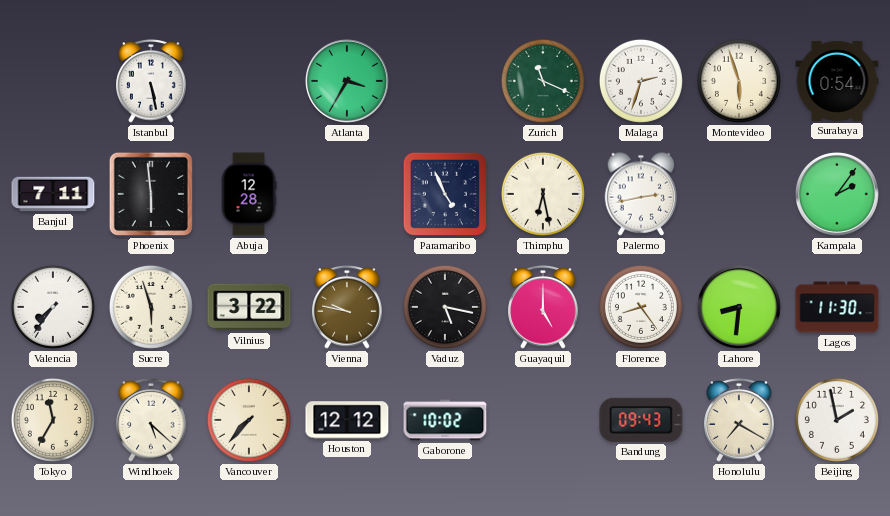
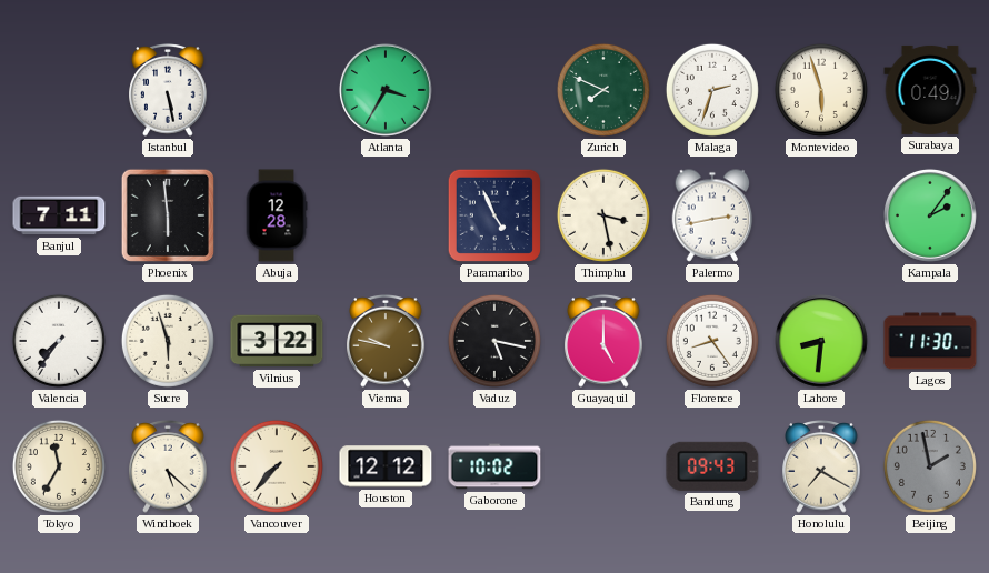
Zurich: 11:19 -> 7:49
Surabaya: 0:54 -> 0:49
Thimphu: 6:28 -> 3:28
Beijing dial: white -> grey
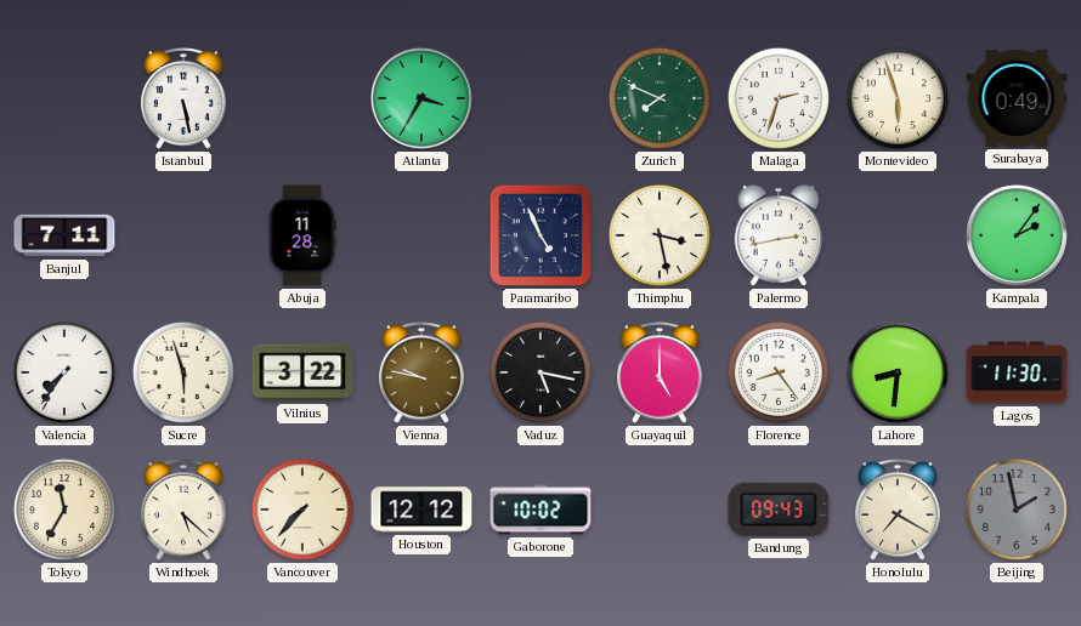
Phoenix: 5:59 -> none
Abuja: 12:28 -> 11:28
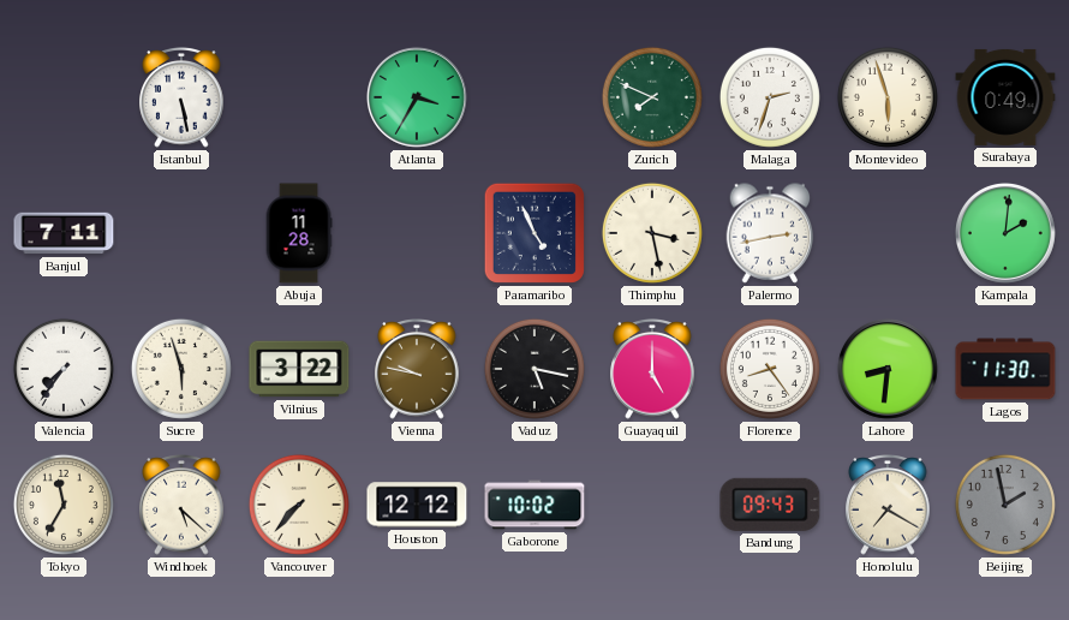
Kampala: 2:06 -> 2:01
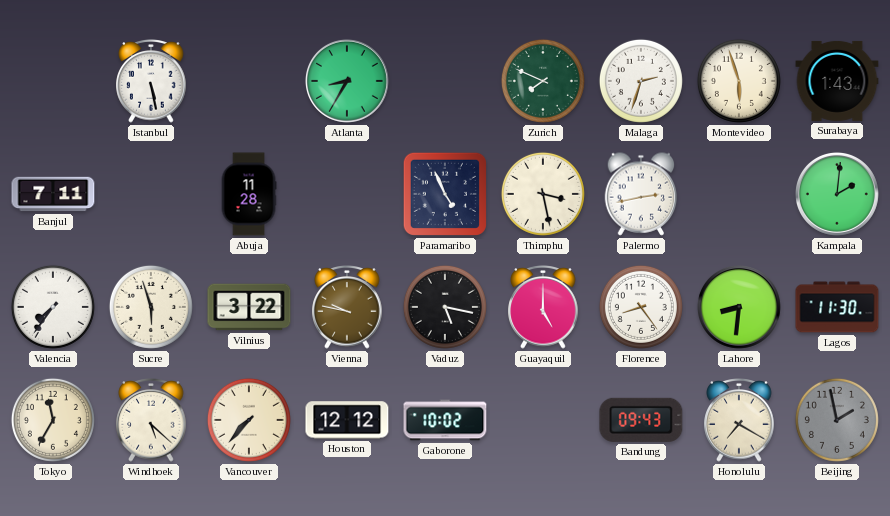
Atlanta: 3:35 -> 8:35
Surabaya: 0:49 -> 1:43
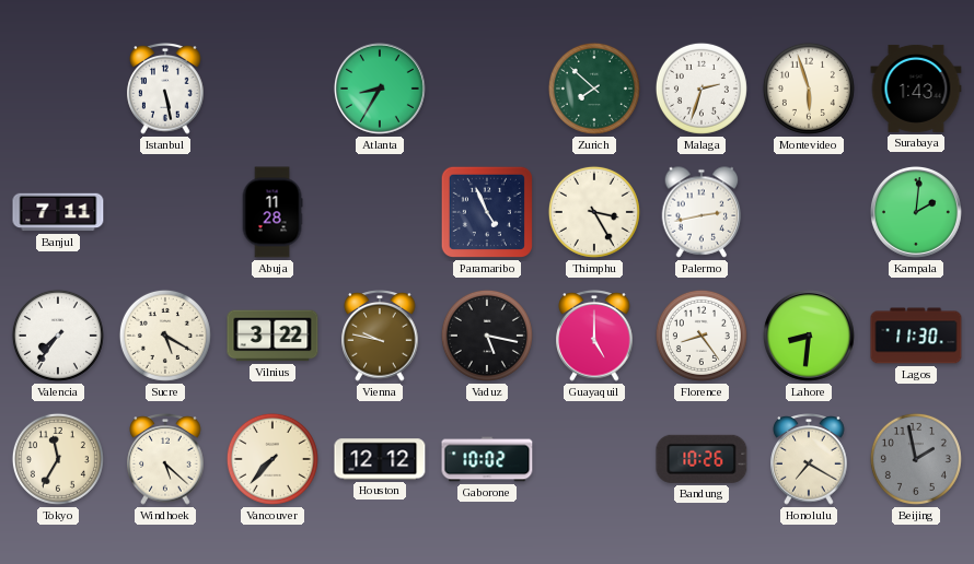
Zurich: 7:49 -> 7:52
Thimphu: 3:28 -> 3:25
Sucre: 5:57 -> 5:20
Bandung: 09:43 -> 10:26
